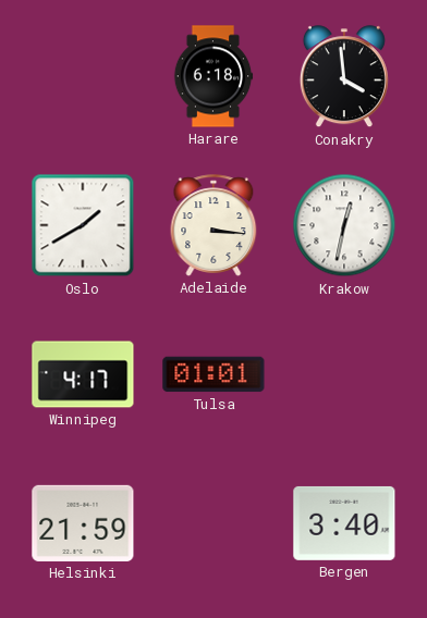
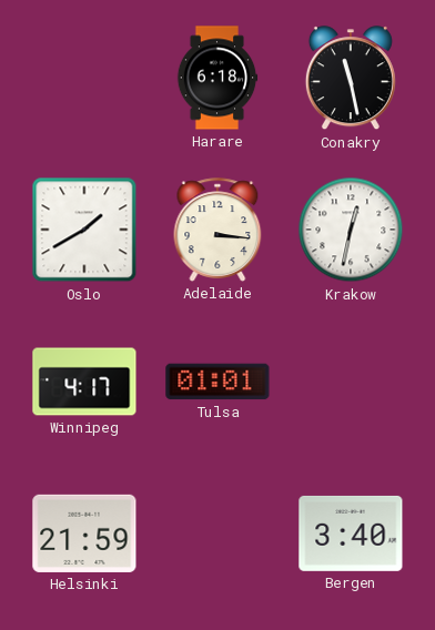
Conakry: 3:59 -> 11:28
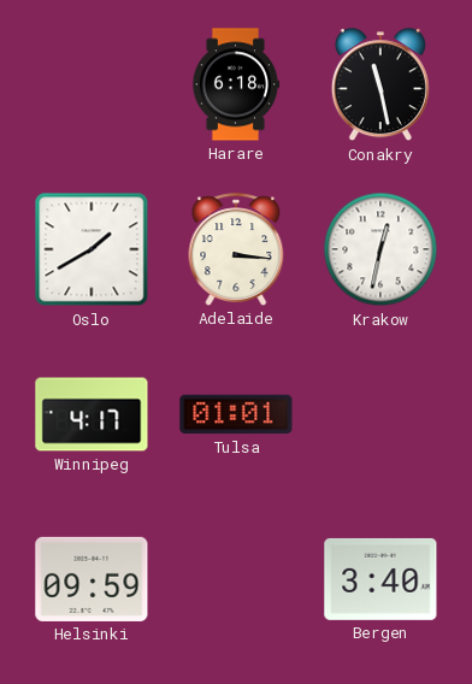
Helsinki: 21:59 -> 09:59
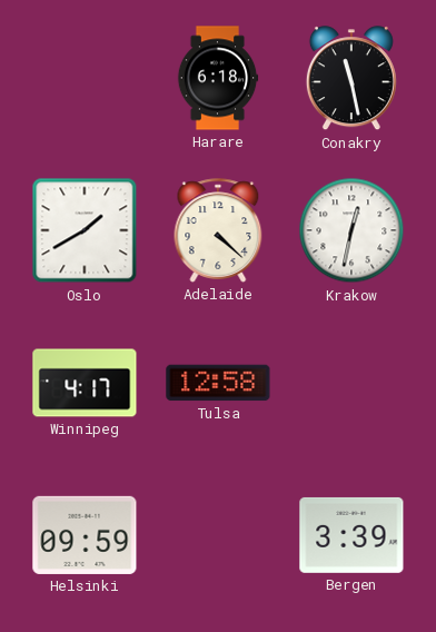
Adelaide: 3:16 -> 4:22
Tulsa: 01:01 -> 12:58
Bergen: 3:40 -> 3:39
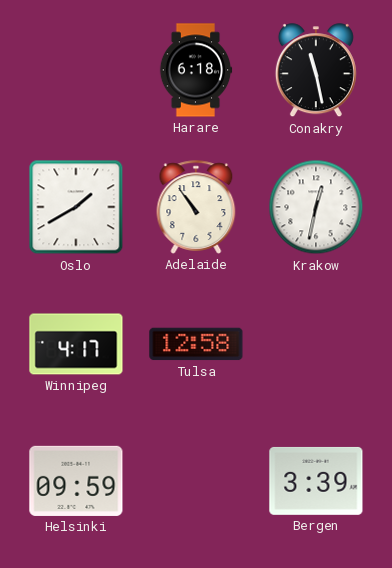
Adelaide: 4:22 -> 10:54
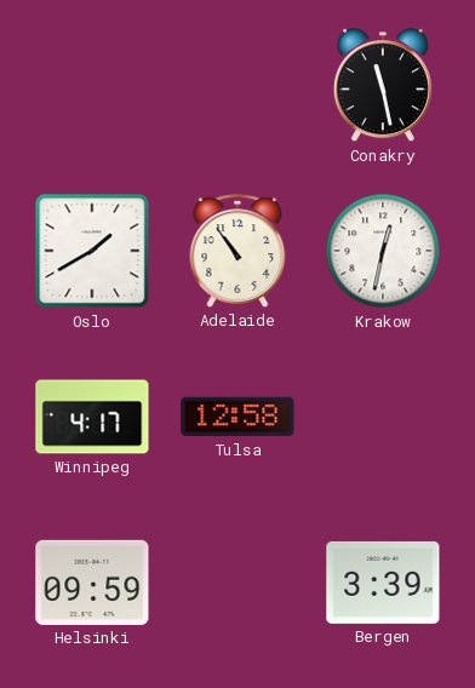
Harare: 6:18 -> none
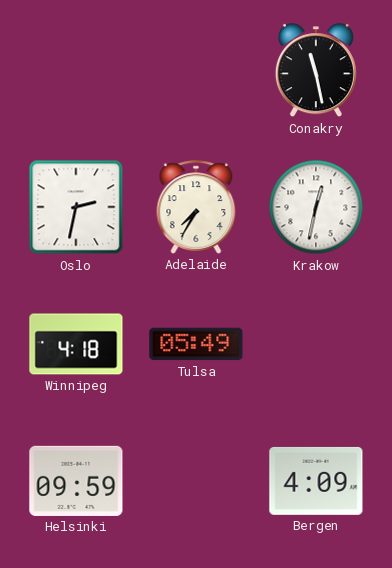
Oslo: 1:40 -> 2:32
Adelaide: 10:54 -> 7:35
Winnipeg: 4:17 -> 4:18
Tulsa: 12:58 -> 05:49
Bergen: 3:39 -> 4:09
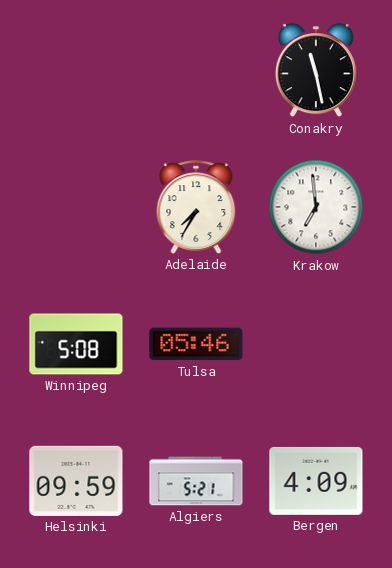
Oslo: 2:32 -> none
Krakow: 12:32 -> 6:59
Winnipeg: 4:18 -> 5:08
Tulsa: 05:49 -> 05:46
Algiers: none -> 5:21
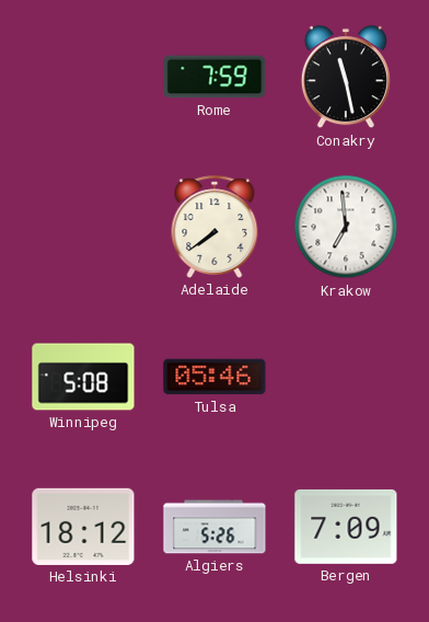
Rome: none -> 7:59
Adelaide: 7:35 -> 7:39
Helsinki: 09:59 -> 18:12
Algiers: 5:21 -> 5:26
Bergen: 4:09 -> 7:09
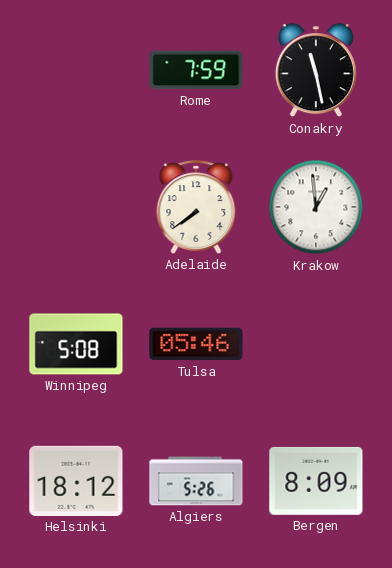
Krakow: 6:59 -> 12:59
Bergen: 7:09 -> 8:09
